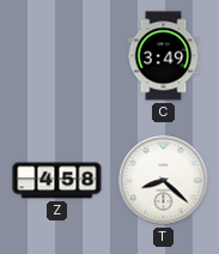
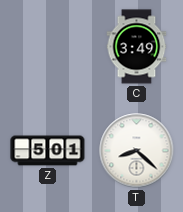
Z: 4:58 -> 5:01
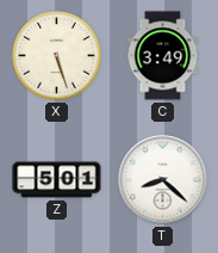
X: none -> 5:27
